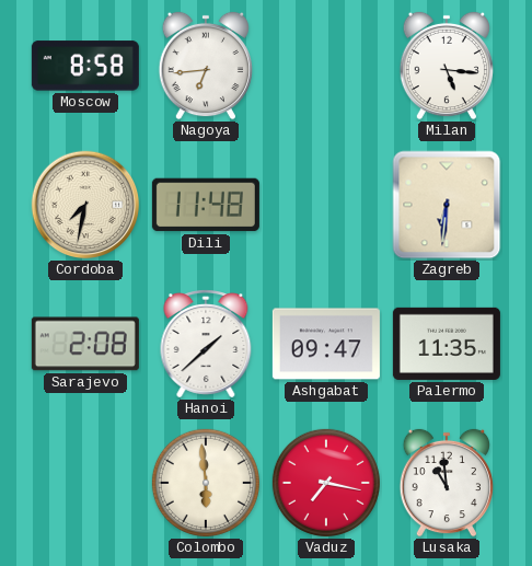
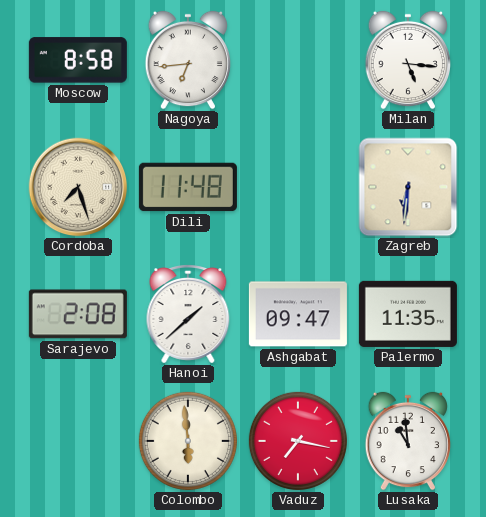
Cordoba: 7:32 -> 7:27
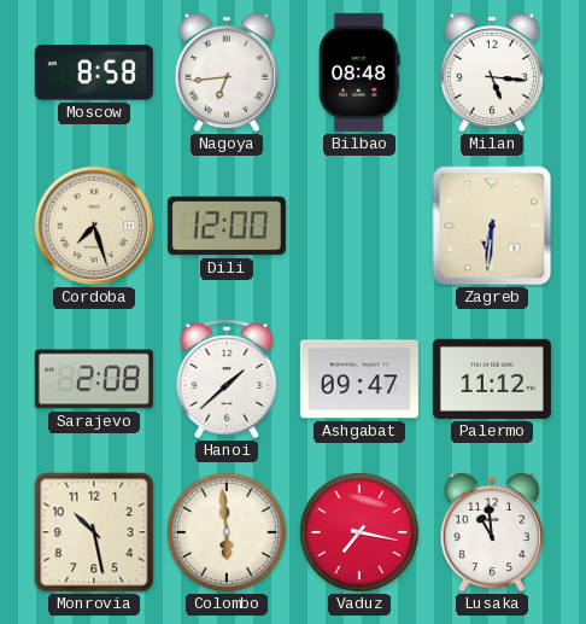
Bilbao: none -> 08:48
Dili: 11:48 -> 12:00
Palermo: 11:35 -> 11:12
Monrovia: none -> 10:28
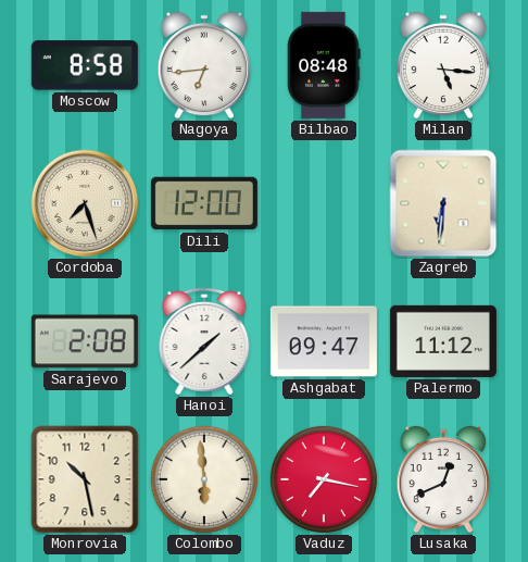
Lusaka: 10:59 -> 12:41
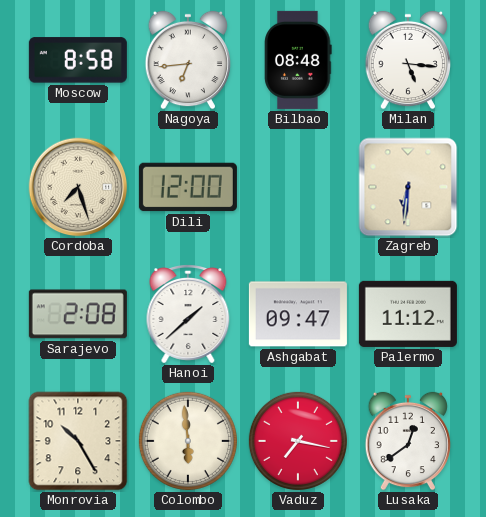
Monrovia: 10:28 -> 10:25
Lusaka: 12:41 -> 12:39
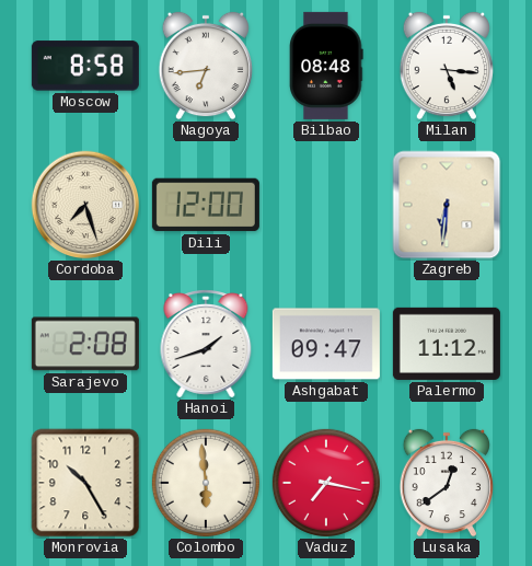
Hanoi: 1:38 -> 1:42
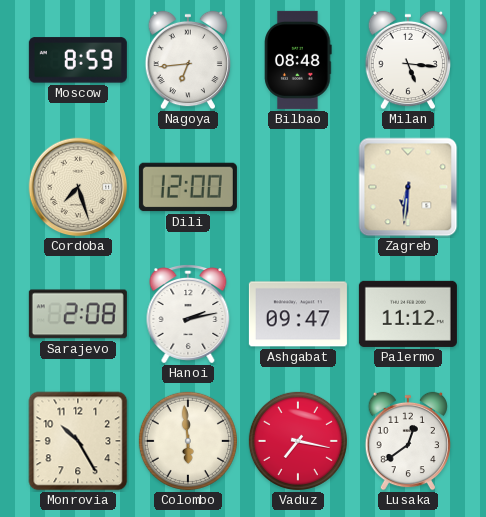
Moscow: 8:58 -> 8:59
Hanoi: 1:42 -> 2:13
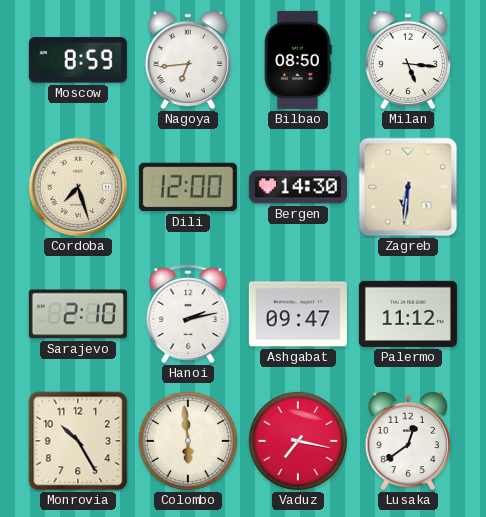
Bilbao: 08:48 -> 08:50
Bergen: none -> 14:30
Sarajevo: 2:08 -> 2:10
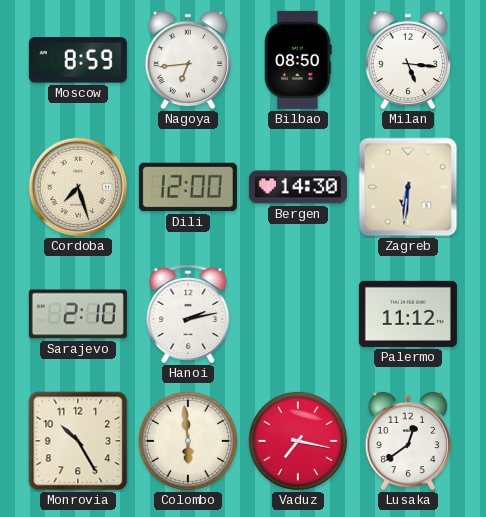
Ashgabat: 09:47 -> none
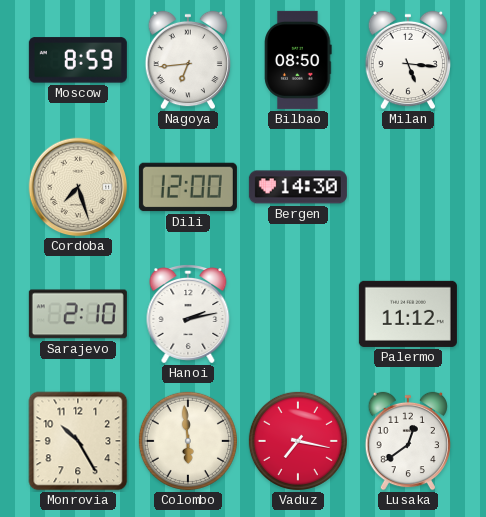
Zagreb: 6:31 -> none
